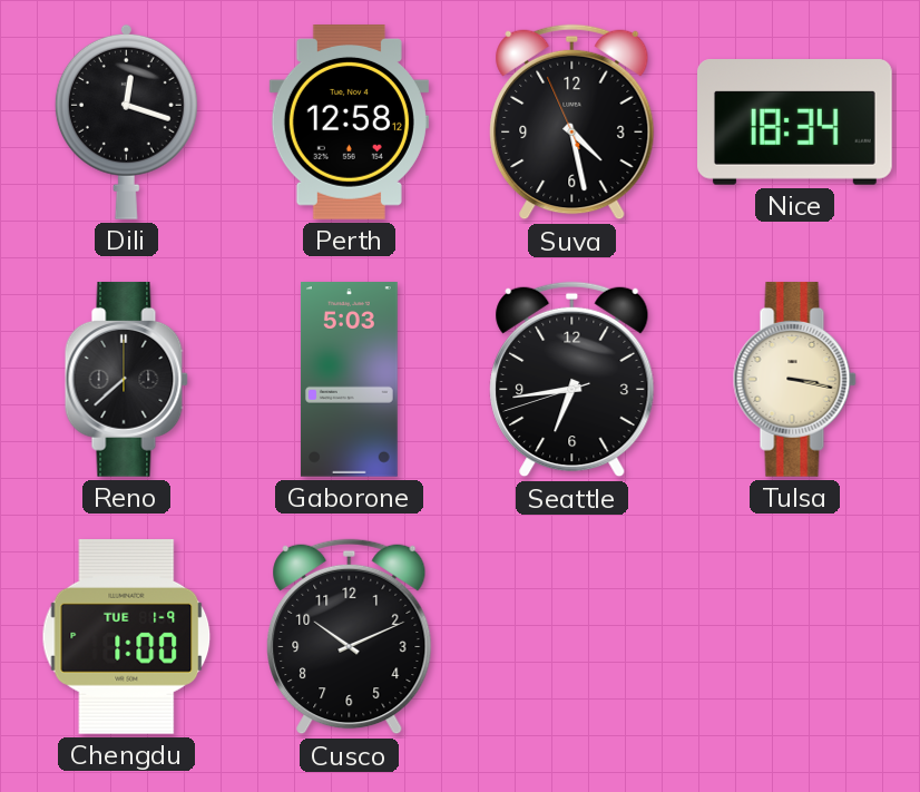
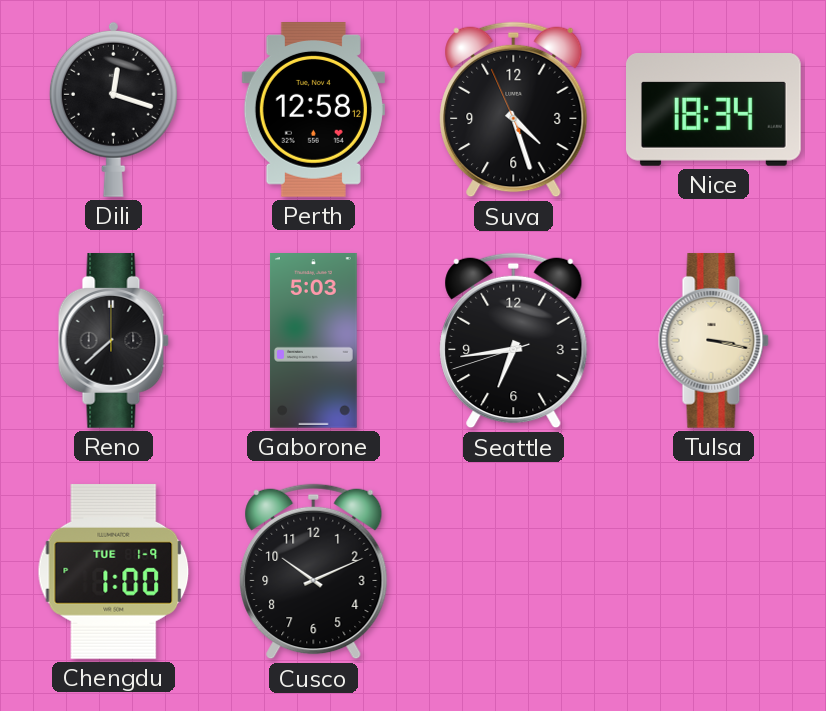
Suva: 4:27 -> 4:26
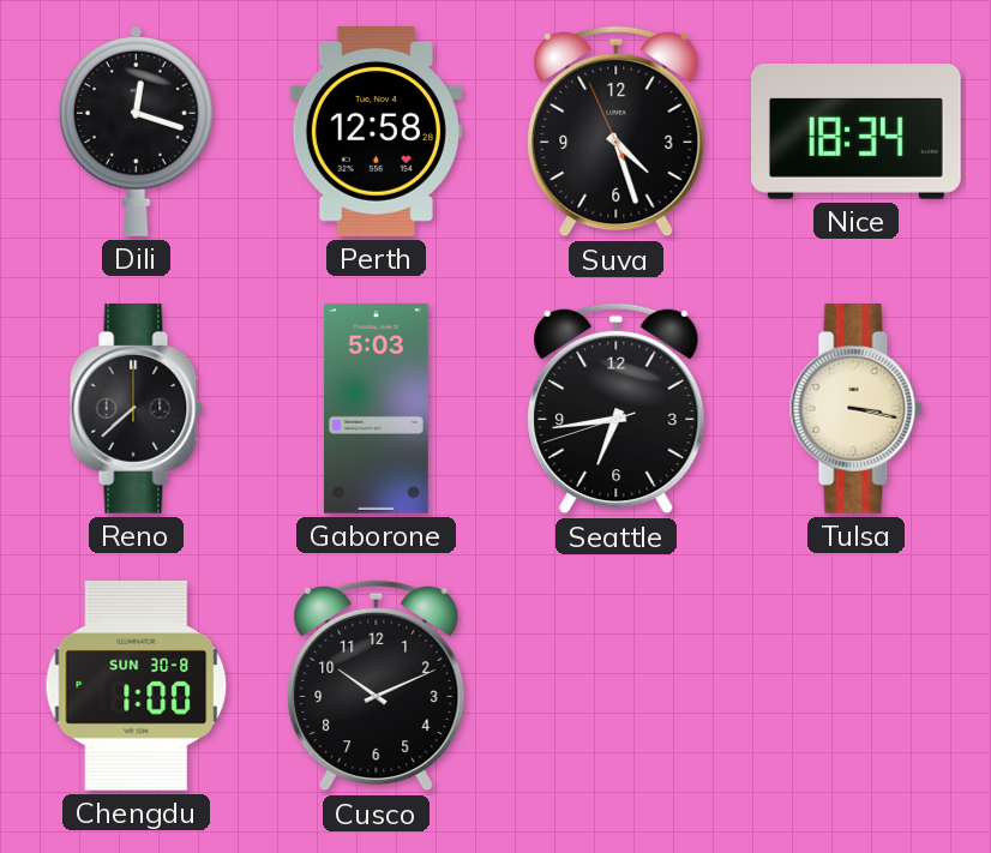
Perth: 12:58:12 -> 12:58
Chengdu date: TUE 1-9 -> SUN 30-8
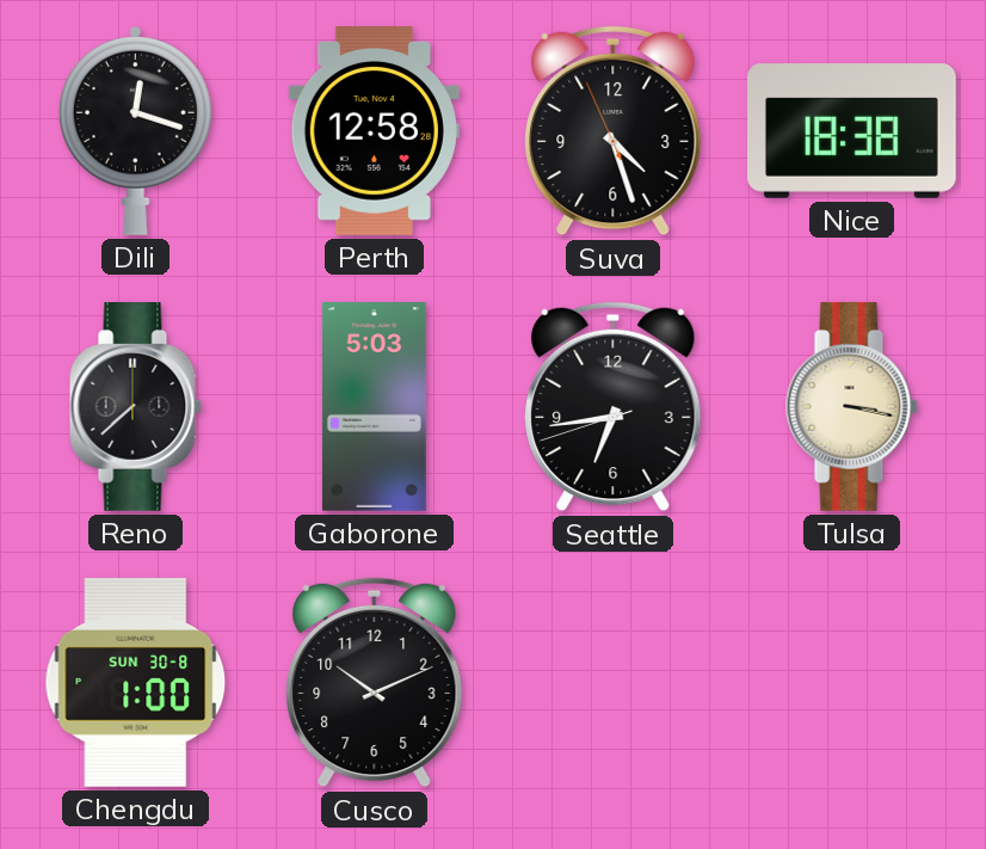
Nice: 18:34 -> 18:38
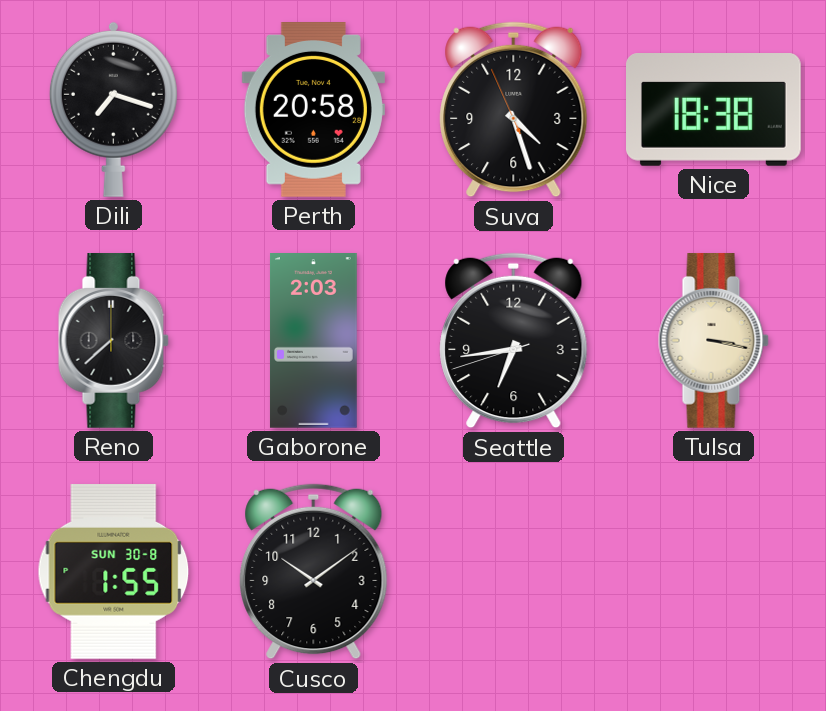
Dili: 12:18 -> 7:18
Perth: 12:58 -> 20:58
Gaborone: 5:03 -> 2:03
Chengdu: 1:00 -> 1:55
Cusco: 10:11 -> 10:09
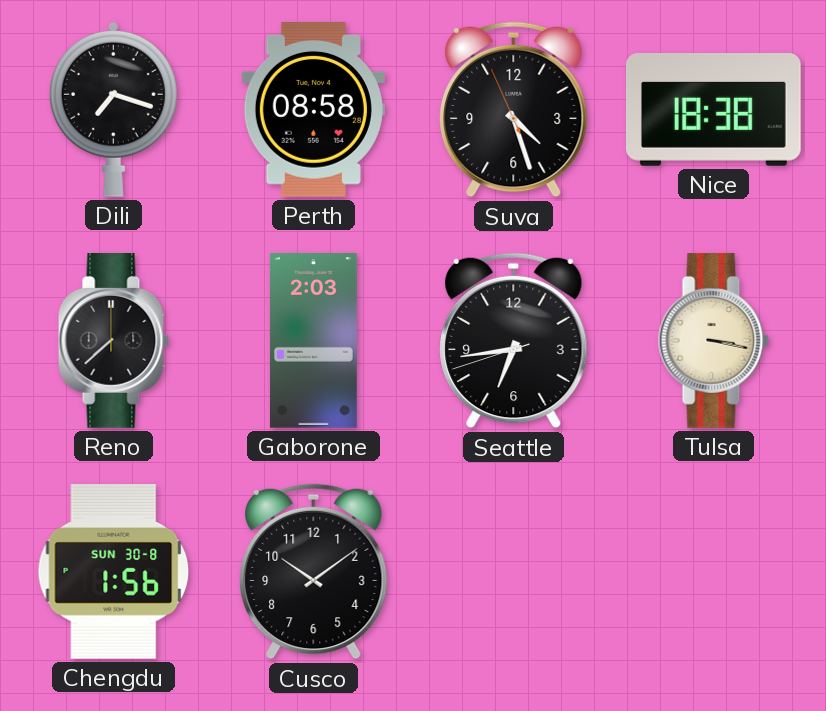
Perth: 20:58 -> 08:58
Chengdu: 1:55 -> 1:56
